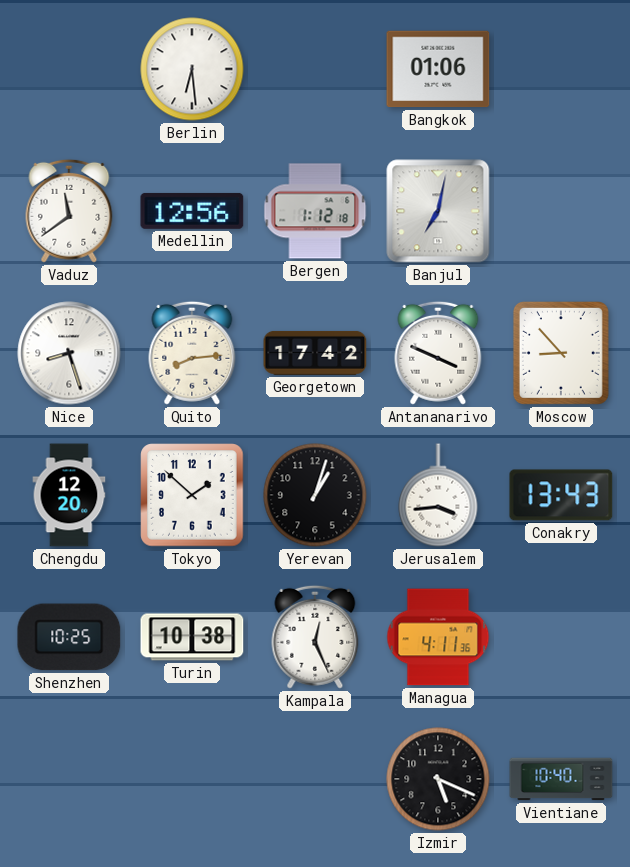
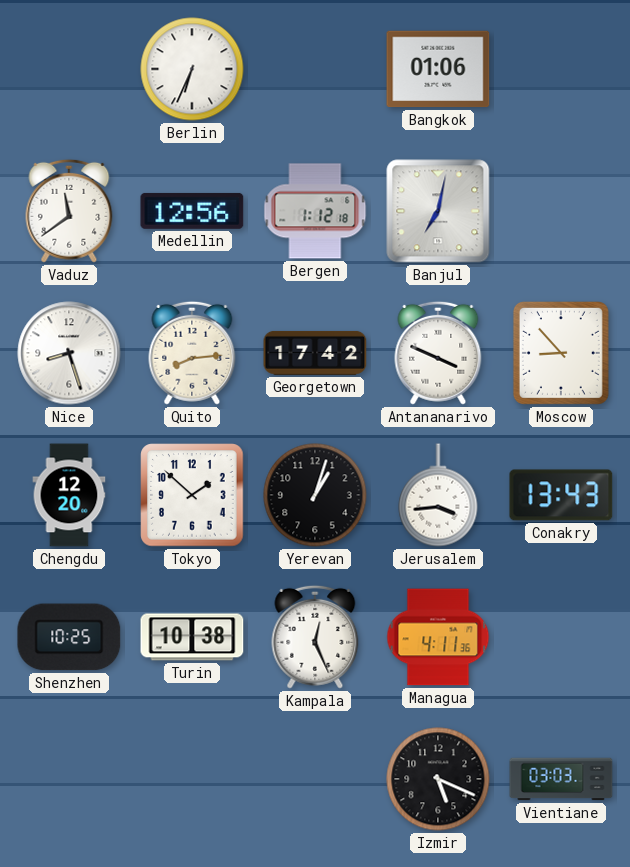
Berlin: 6:29 -> 6:34
Vientiane: 10:40 -> 03:03
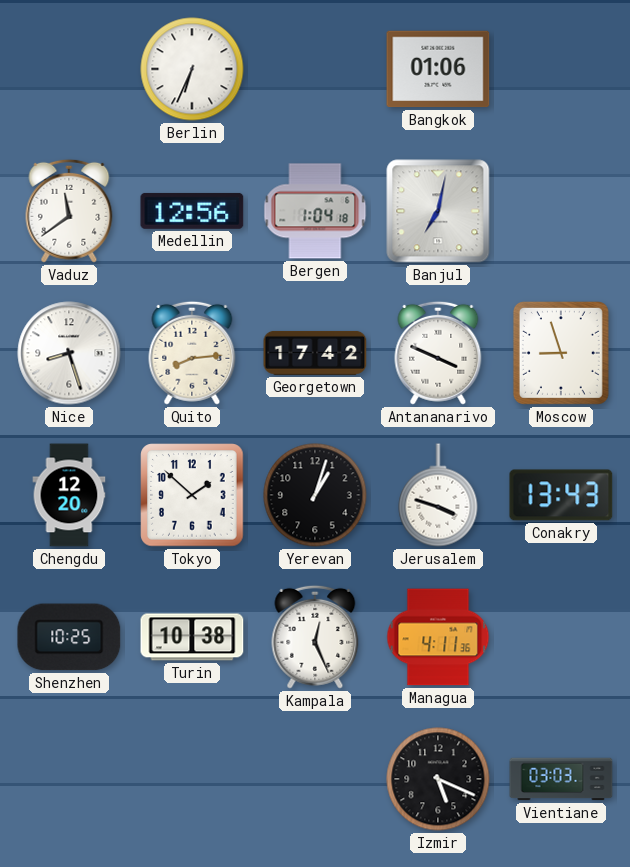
Bergen: 1:12 -> 1:04
Moscow: 8:53 -> 8:57
Jerusalem: 3:44 -> 3:48
